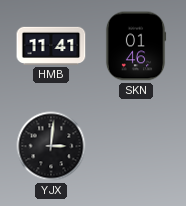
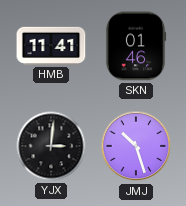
JMJ: none -> 10:27
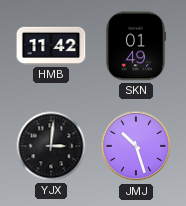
HMB: 11:41 -> 11:42
SKN: 01:46 -> 01:49
